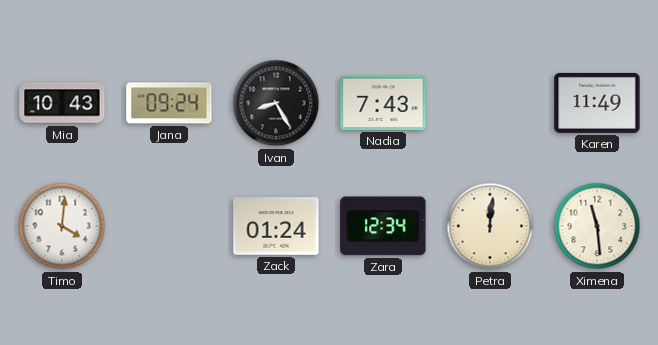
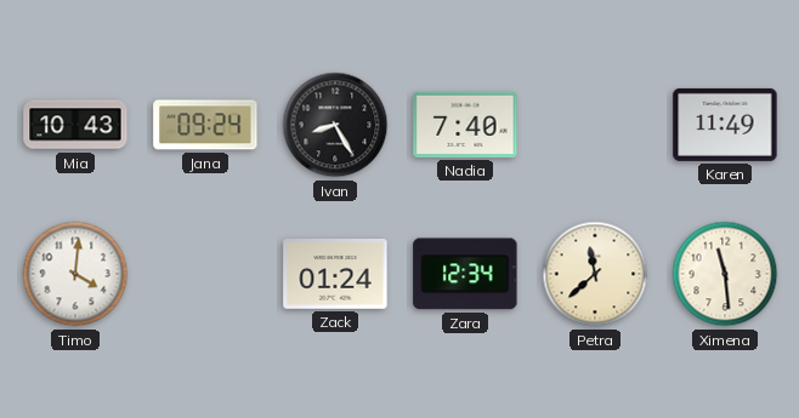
Nadia: 7:43 -> 7:40
Petra: 12:01 -> 11:38
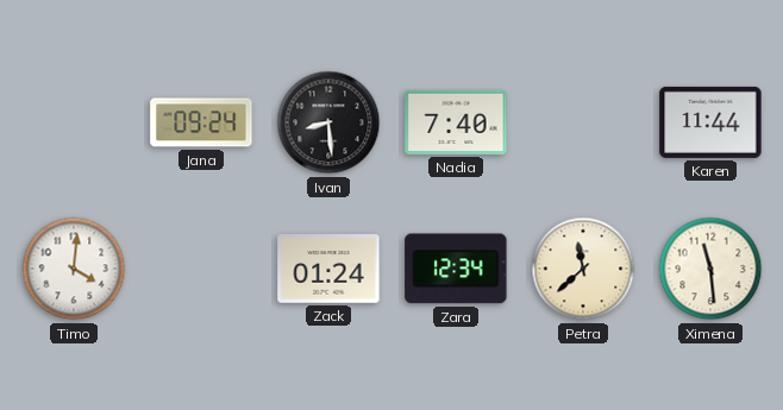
Mia: 10:43 -> none
Ivan: 8:25 -> 8:29
Karen: 11:49 -> 11:44
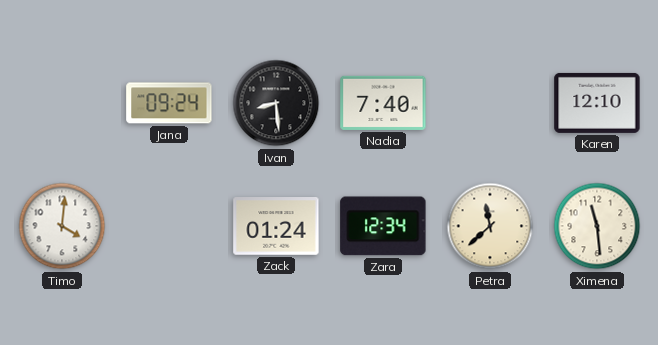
Karen: 11:44 -> 12:10
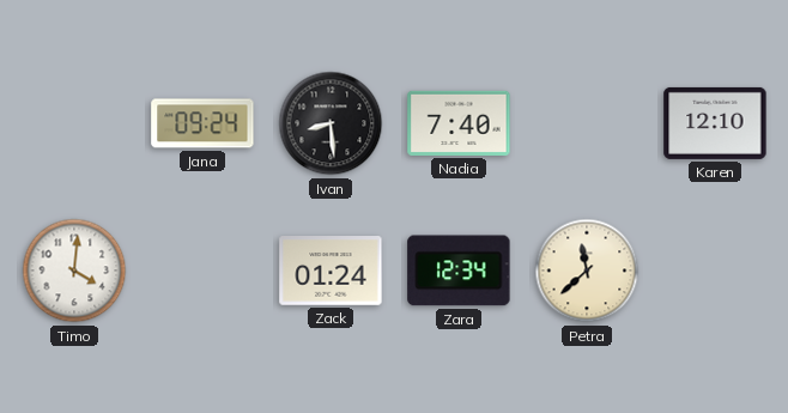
Ximena: 11:29 -> none
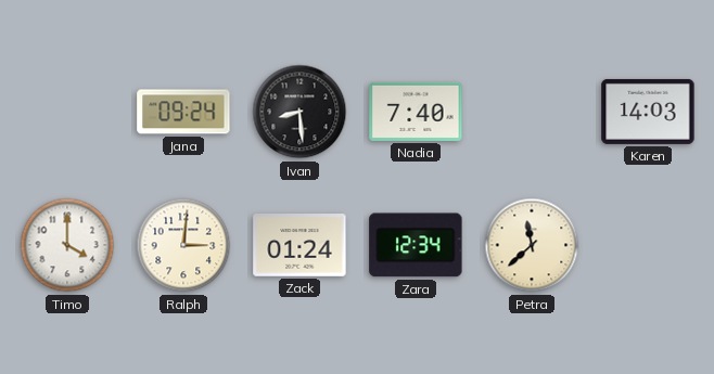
Karen: 12:10 -> 14:03
Timo: 4:01 -> 4:00
Ralph: none -> 3:01
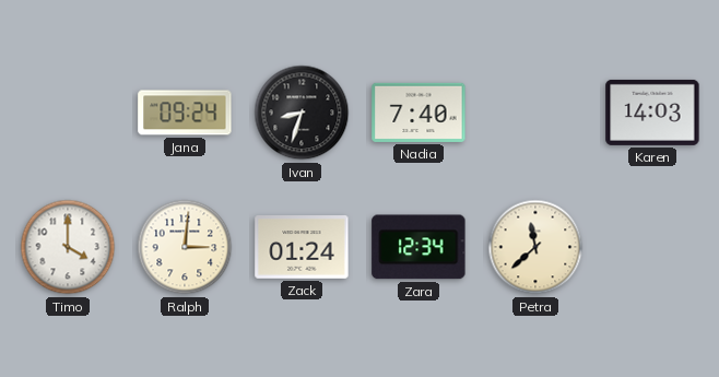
Ivan: 8:29 -> 8:33
